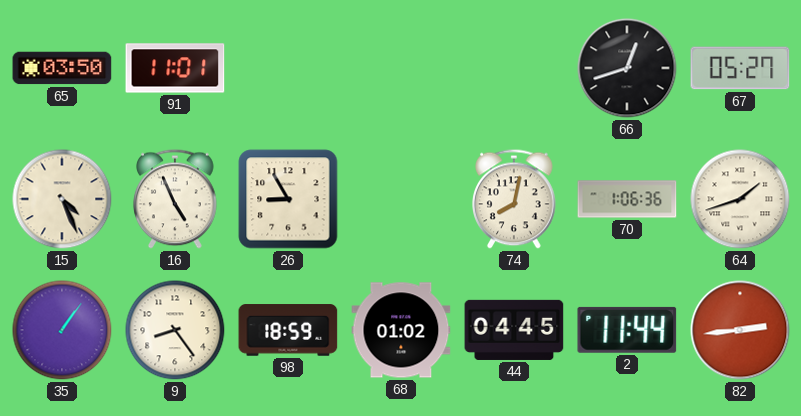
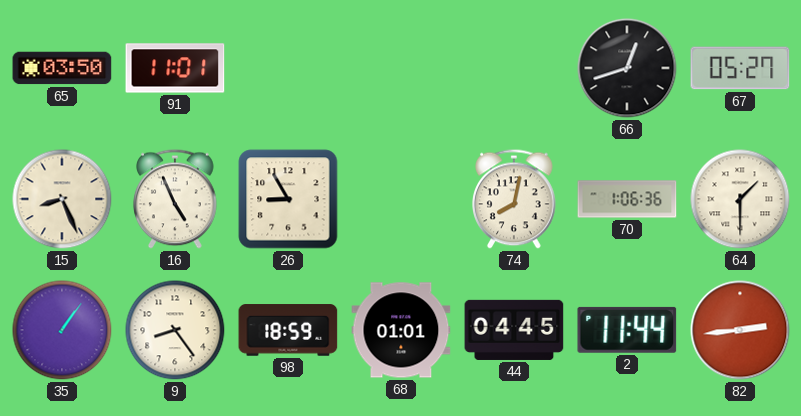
15: 4:26 -> 8:26
64: 1:42 -> 1:30
68: 01:02 -> 01:01
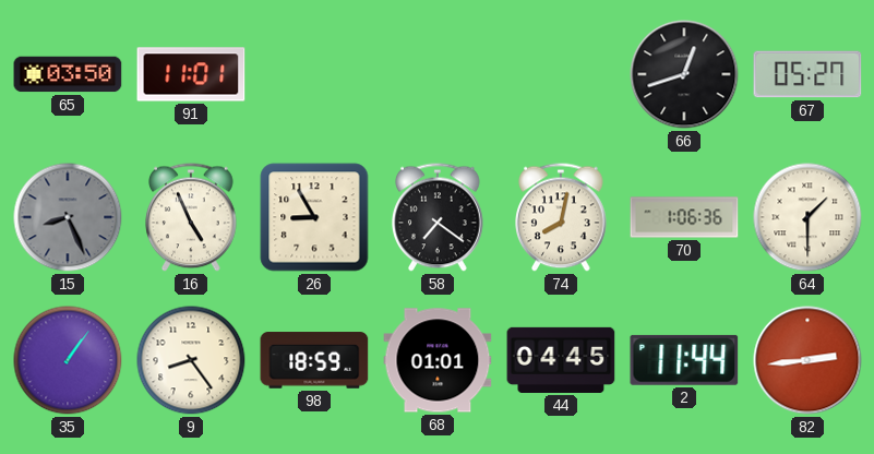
15 dial: cream -> grey
58: none -> 7:21
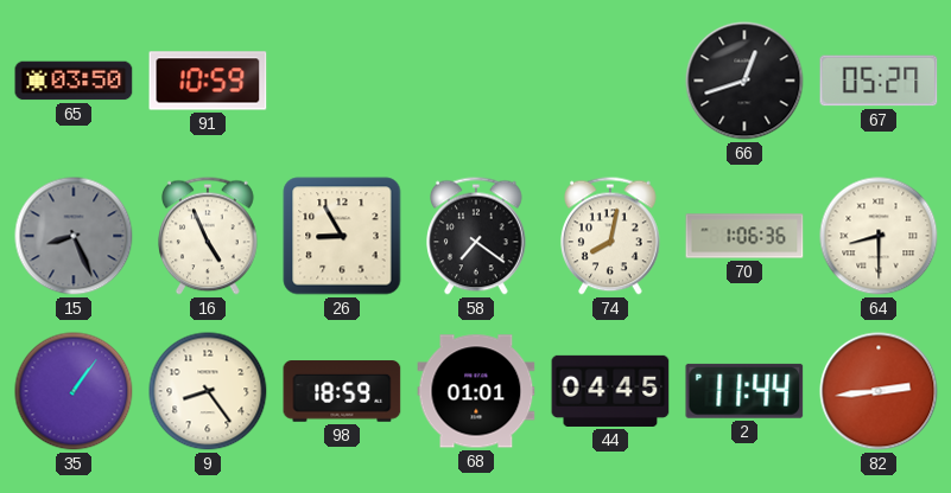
91: 11:01 -> 10:59
64: 1:30 -> 8:30
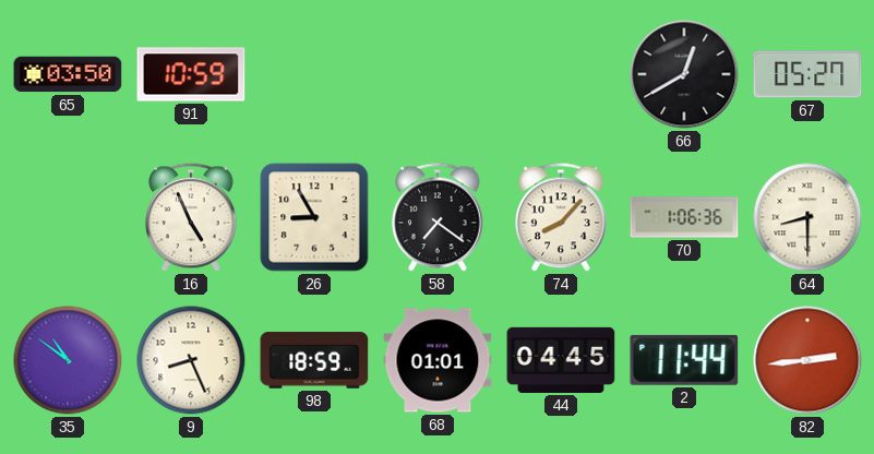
66: 12:42 -> 12:40
15: 8:26 -> none
74: 8:02 -> 8:07
35: 1:06 -> 10:51
9: 8:24 -> 8:26
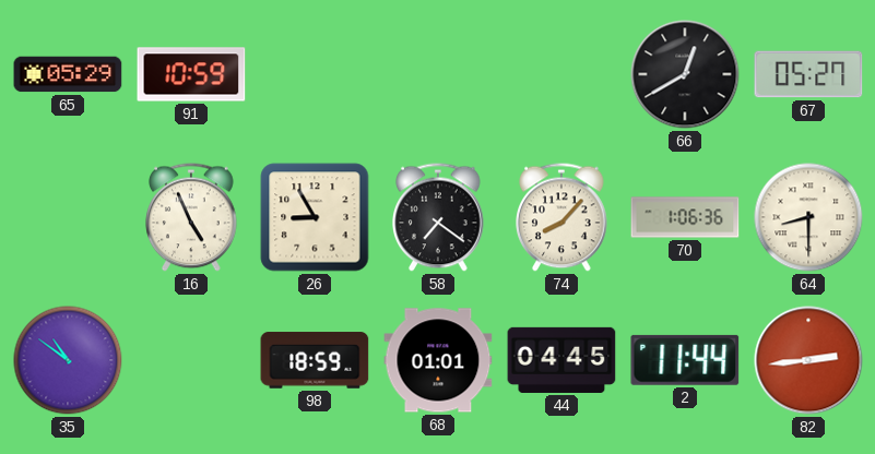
65: 03:50 -> 05:29
9: 8:26 -> none
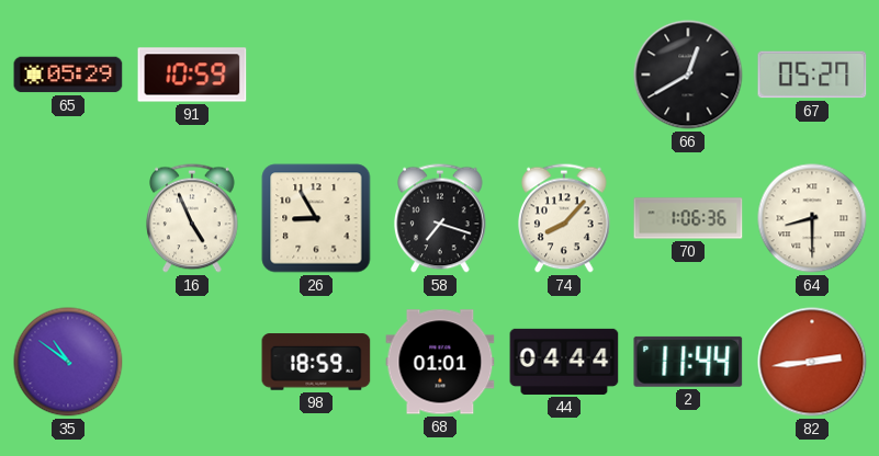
58: 7:21 -> 7:18
44: 04:45 -> 04:44
